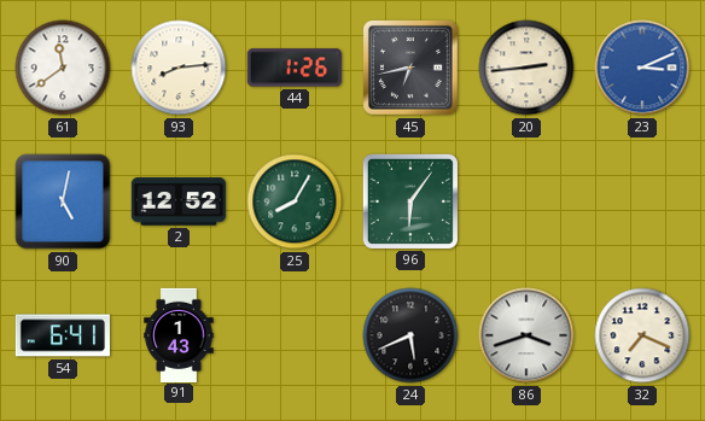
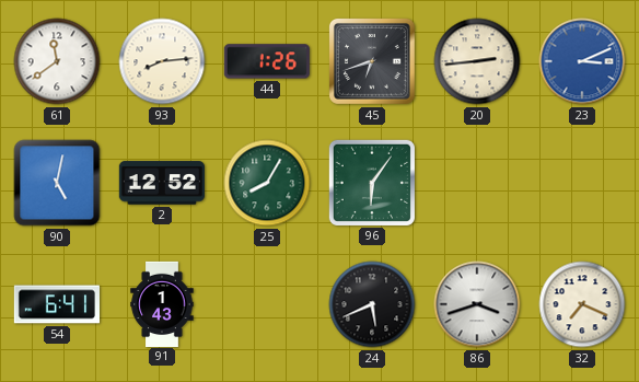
45: 6:43 -> 6:42
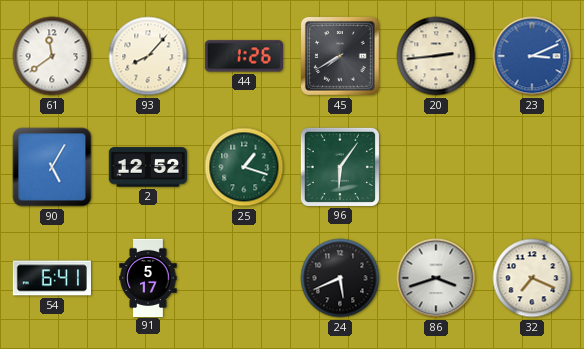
93: 8:14 -> 8:07
45: 6:42 -> 7:40
90: 5:02 -> 5:05
25: 8:05 -> 1:18
91: 1:43 -> 5:17
